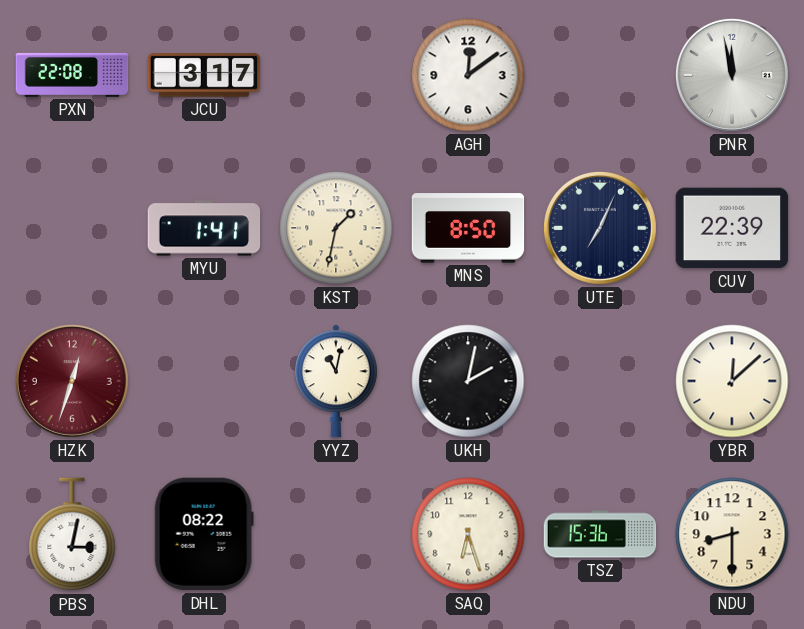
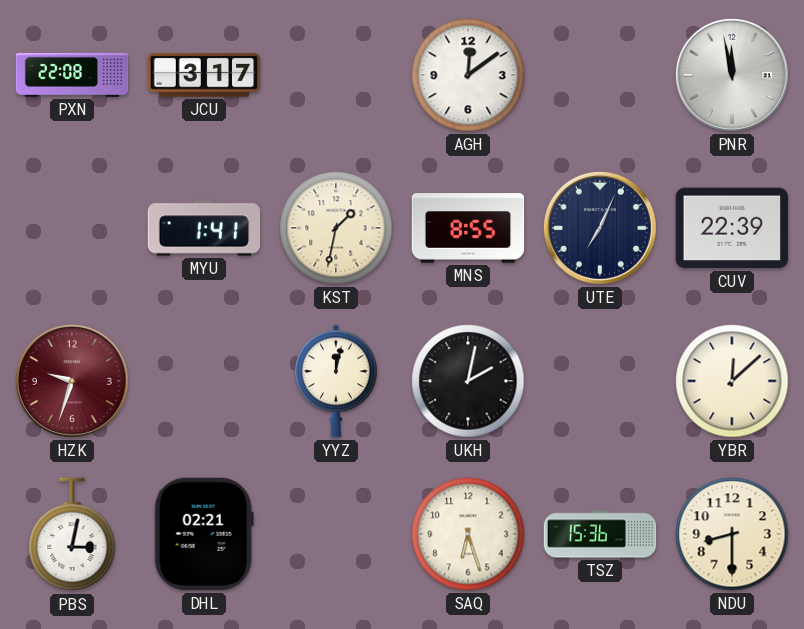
MNS: 8:50 -> 8:55
HZK: 12:33 -> 9:33
YYZ: 11:02 -> 12:02
DHL: 08:22 -> 02:21
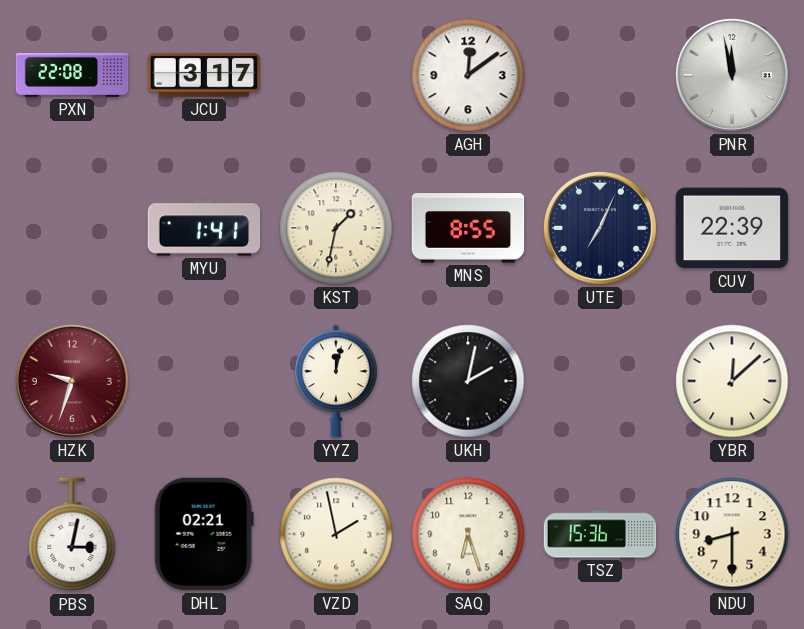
VZD: none -> 1:58
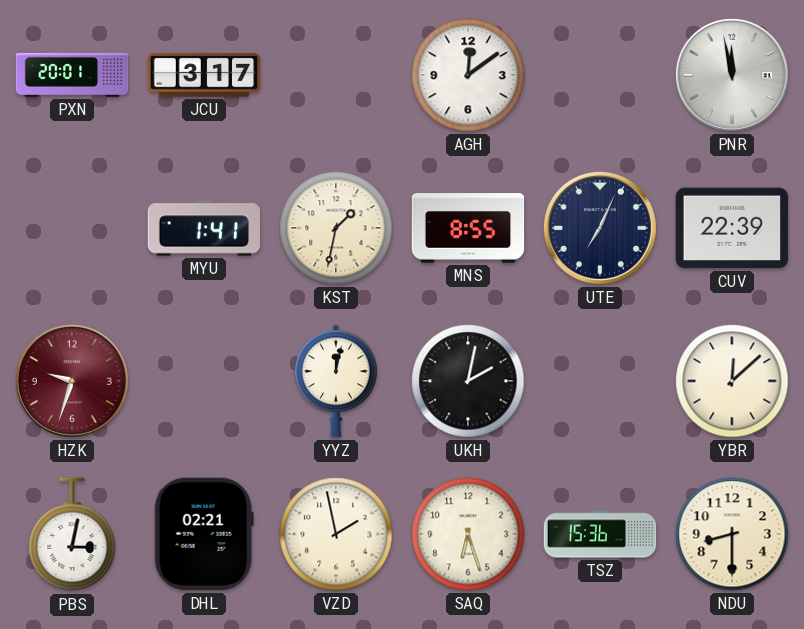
PXN: 22:08 -> 20:01
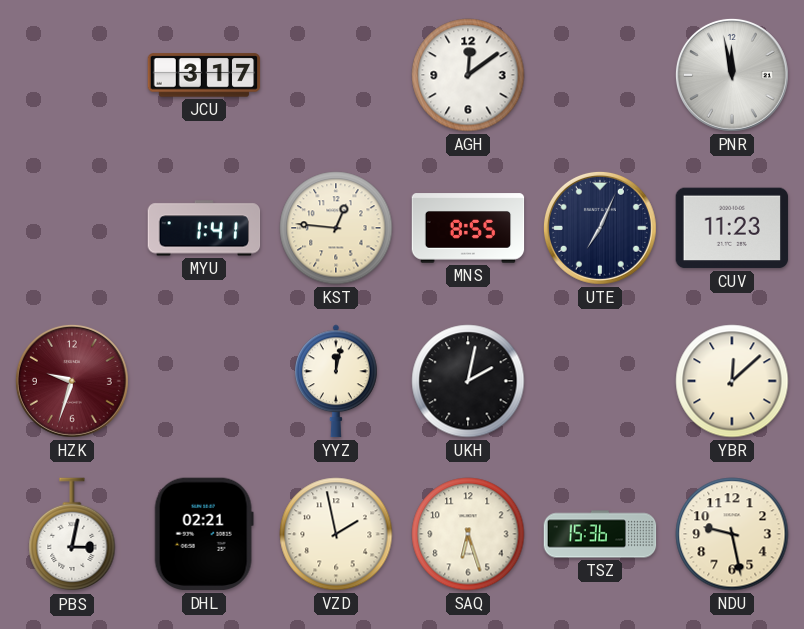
PXN: 20:01 -> none
KST: 1:32 -> 12:46
CUV: 22:39 -> 11:23
NDU: 8:30 -> 9:28
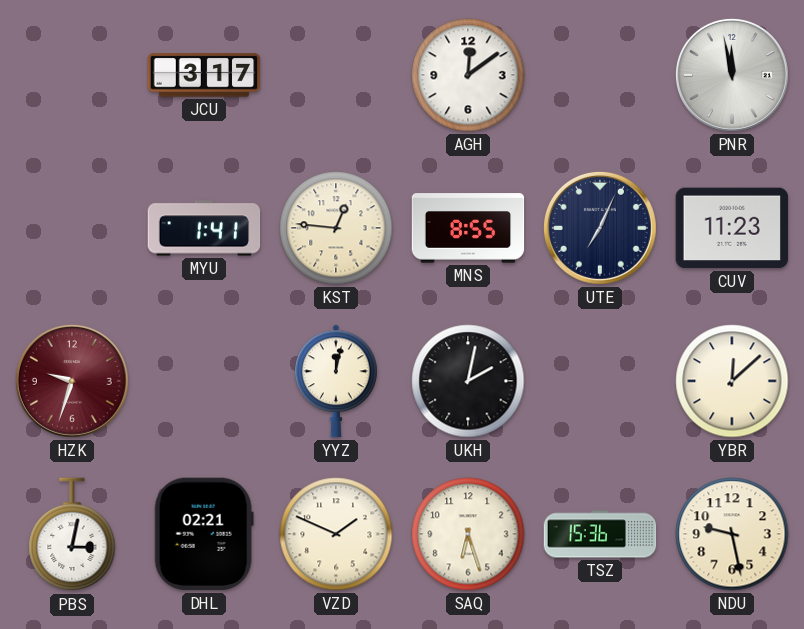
VZD: 1:58 -> 1:49
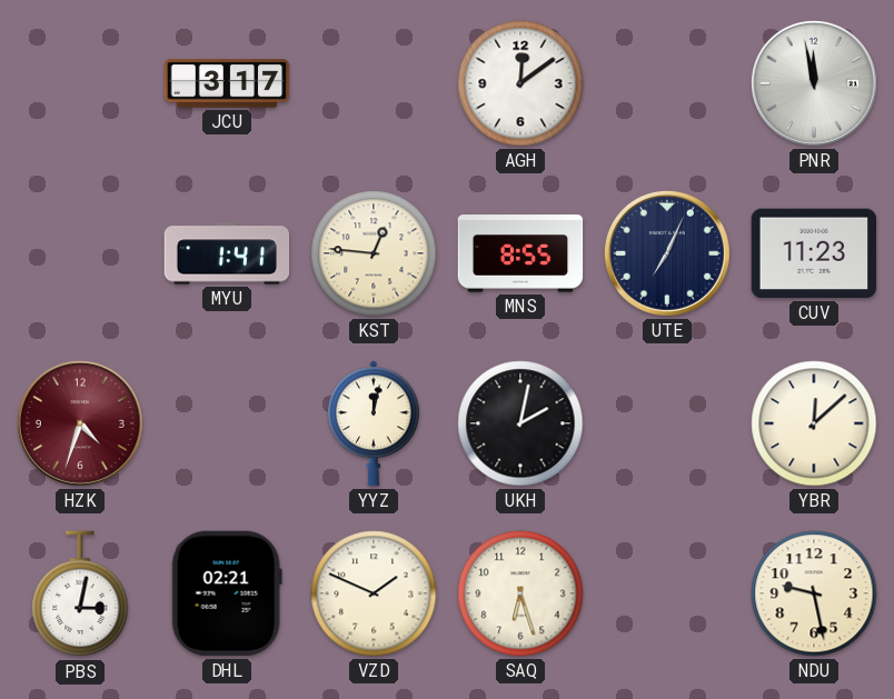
HZK: 9:33 -> 4:33
TSZ: 15:36 -> none
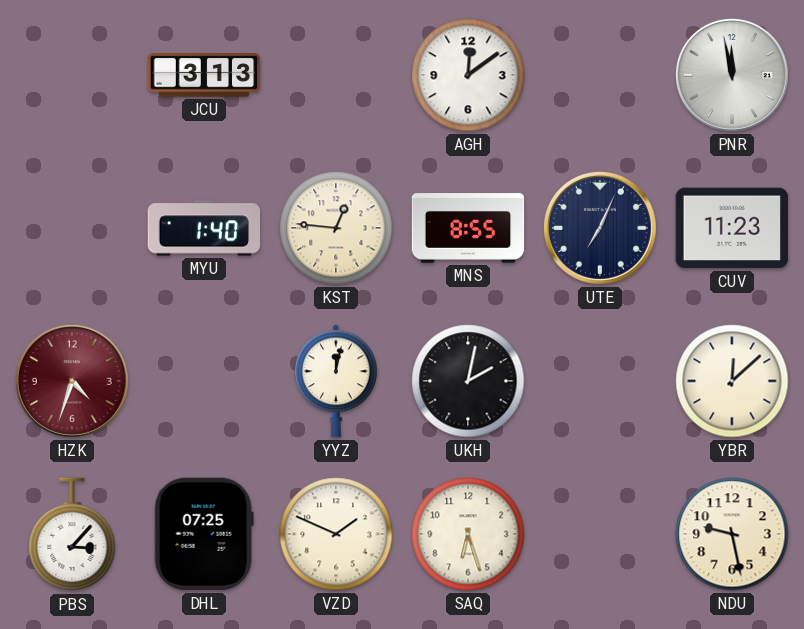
JCU: 3:17 -> 3:13
MYU: 1:41 -> 1:40
PBS: 3:02 -> 3:07
DHL: 02:21 -> 07:25
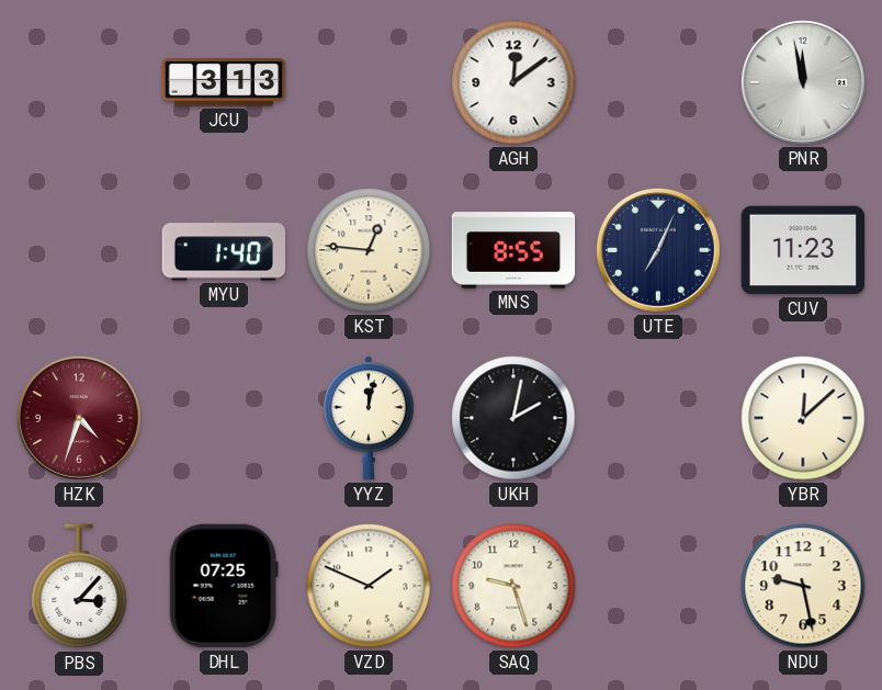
SAQ: 6:27 -> 9:27
